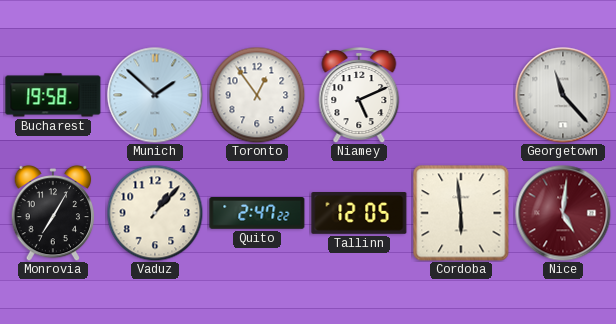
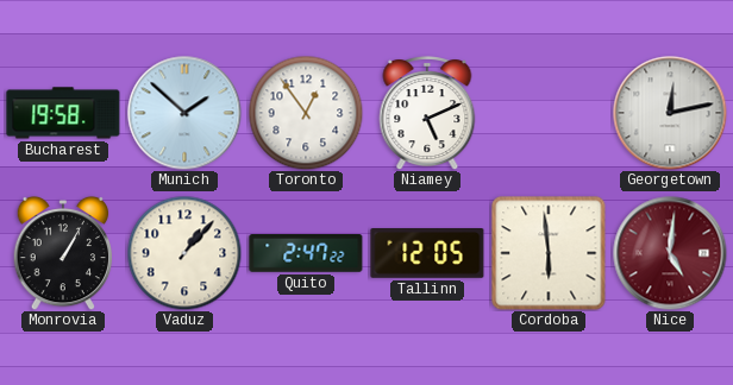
Georgetown: 11:23 -> 12:13
Monrovia: 7:05 -> 1:05
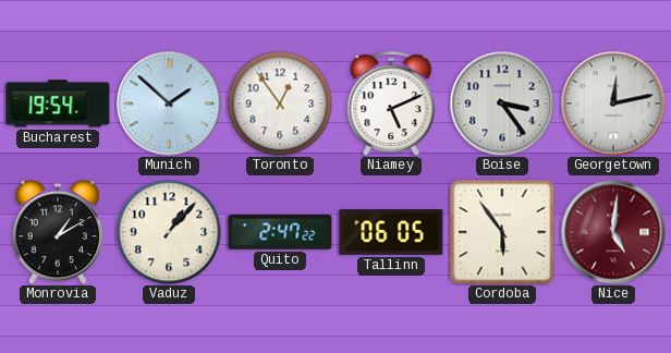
Bucharest: 19:58 -> 19:54
Boise: none -> 3:24
Monrovia: 1:05 -> 1:10
Tallinn: 12:05 -> 06:05
Cordoba: 5:59 -> 5:54
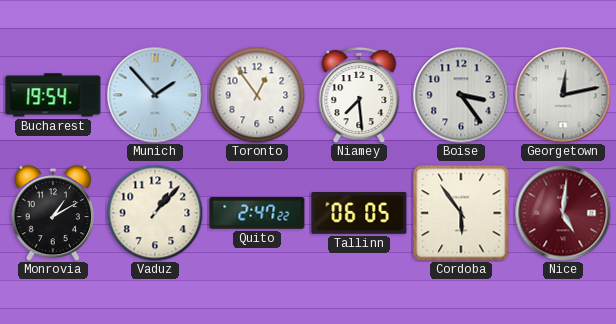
Munich: 1:52 -> 1:53
Niamey: 5:11 -> 7:29
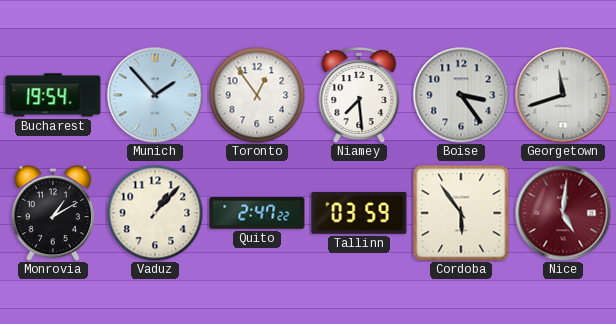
Georgetown: 12:13 -> 11:42
Tallinn: 06:05 -> 03:59
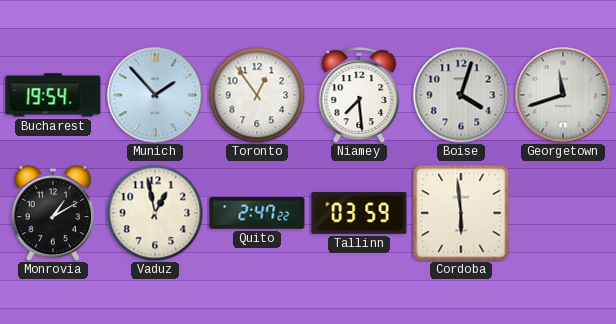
Boise: 3:24 -> 4:03
Vaduz: 1:07 -> 12:58
Cordoba: 5:54 -> 5:59
Nice: 5:01 -> none
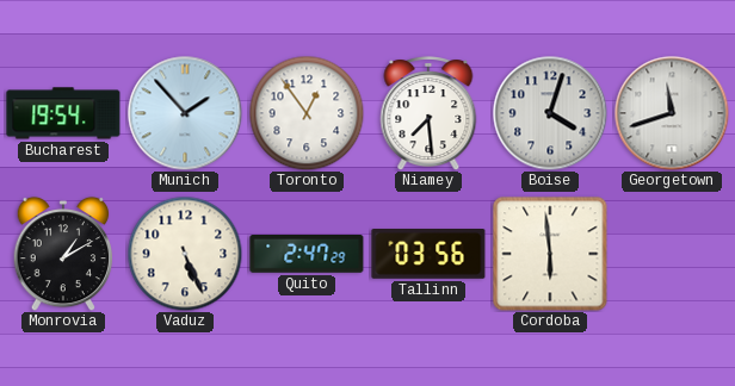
Vaduz: 12:58 -> 5:26
Quito: 2:47:22 -> 2:47:29
Tallinn: 03:59 -> 03:56
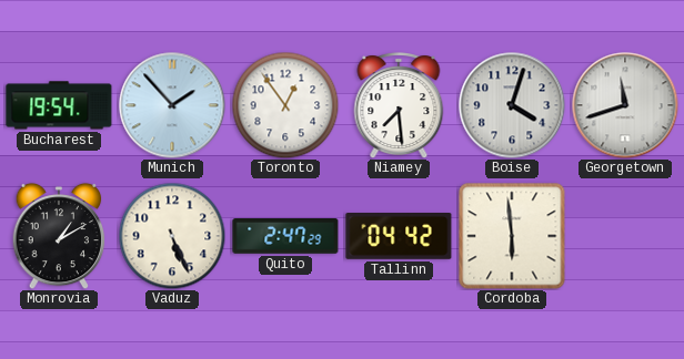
Tallinn: 03:56 -> 04:42
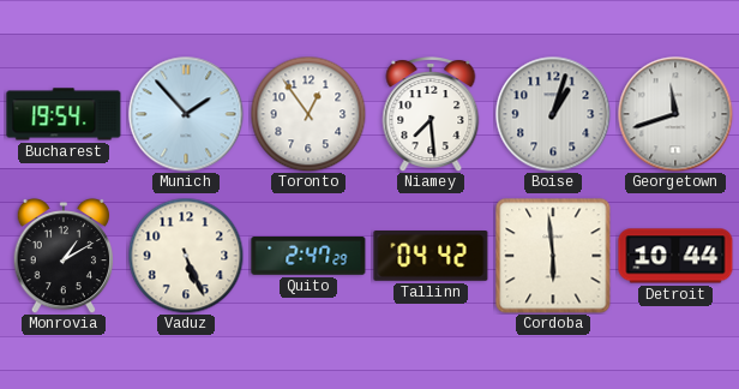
Boise: 4:03 -> 1:03
Detroit: none -> 10:44
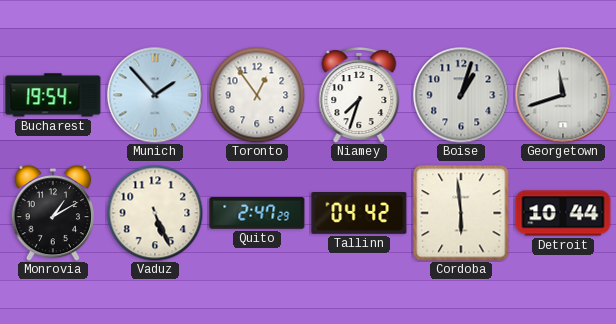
Niamey: 7:29 -> 7:33
